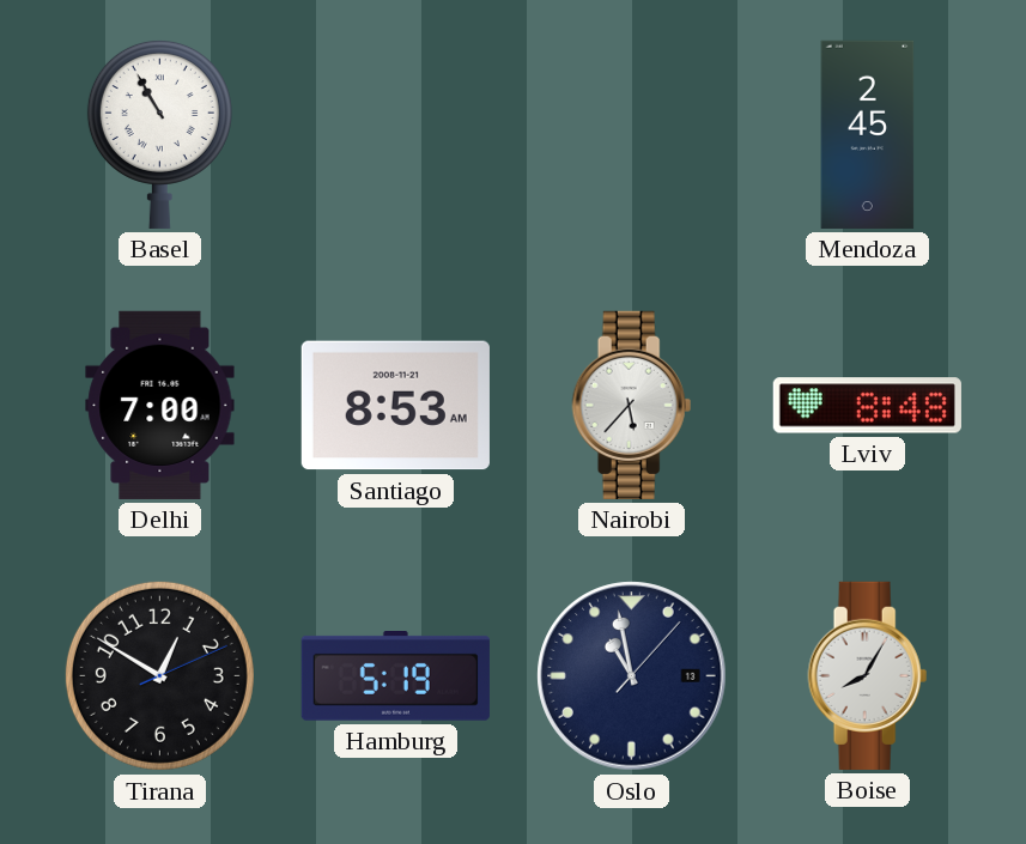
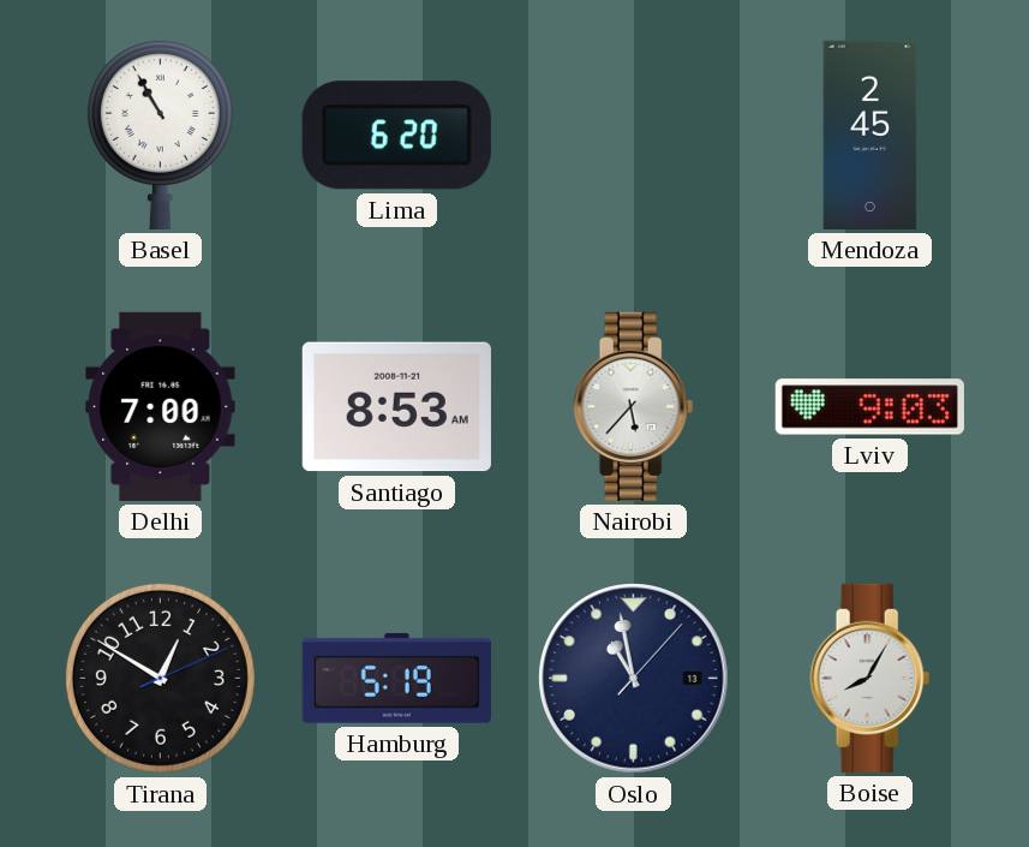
Lima: none -> 6:20
Lviv: 8:48 -> 9:03
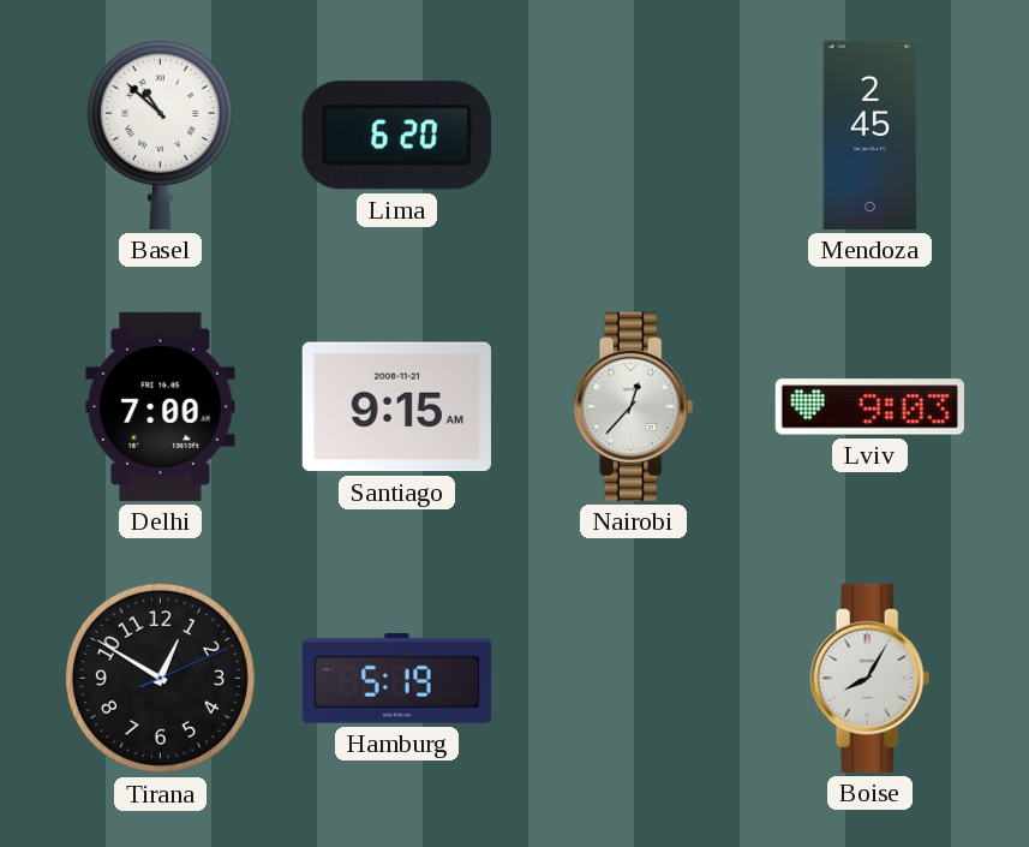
Basel: 10:55 -> 10:52
Santiago: 8:53 -> 9:15
Nairobi: 5:37 -> 12:37
Oslo: 10:58 -> none
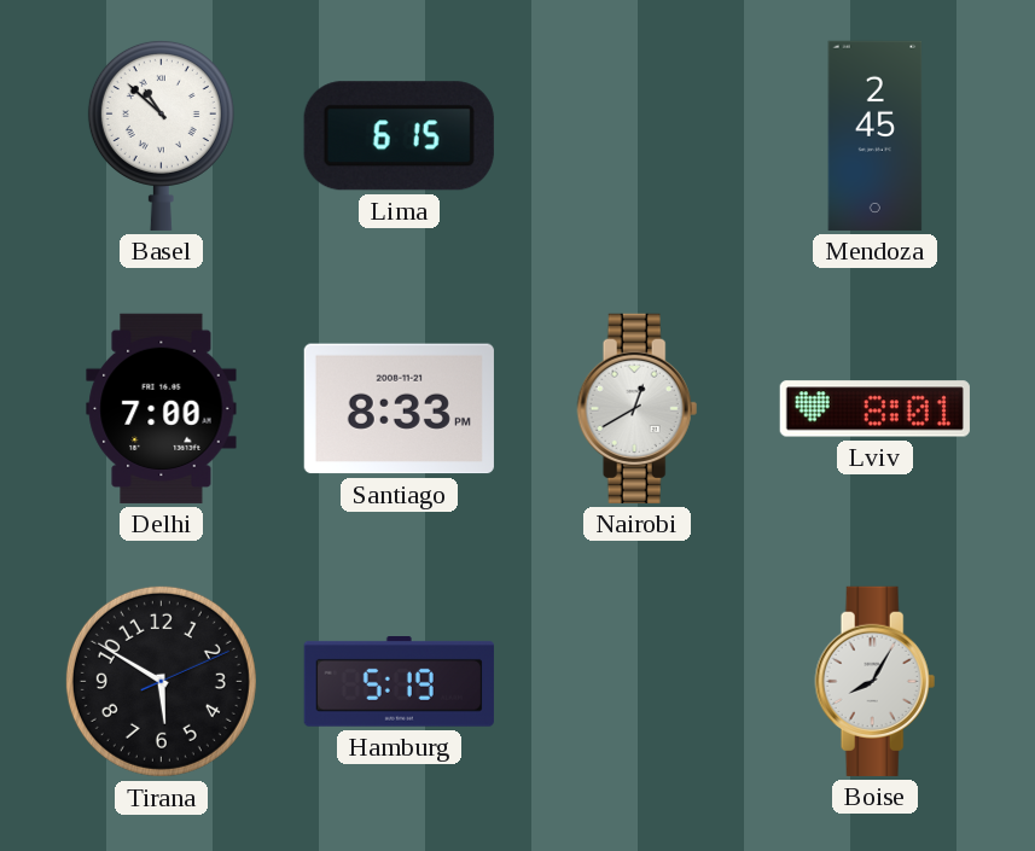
Lima: 6:20 -> 6:15
Santiago: 9:15 -> 8:33
Nairobi: 12:37 -> 12:40
Lviv: 9:03 -> 8:01
Tirana: 12:50 -> 5:50
